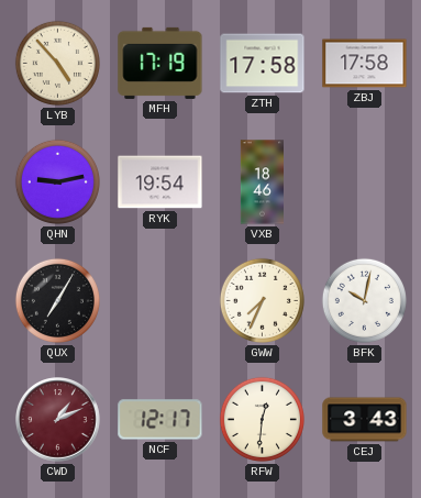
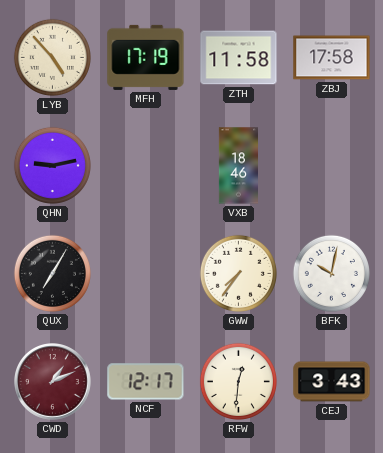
ZTH: 17:58 -> 11:58
RYK: 19:54 -> none
GWW: 7:34 -> 7:36
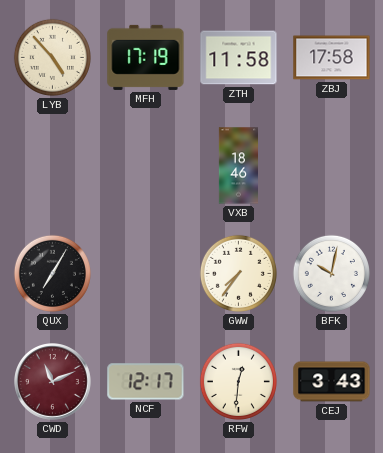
QHN: 9:13 -> none
CWD: 1:11 -> 11:11
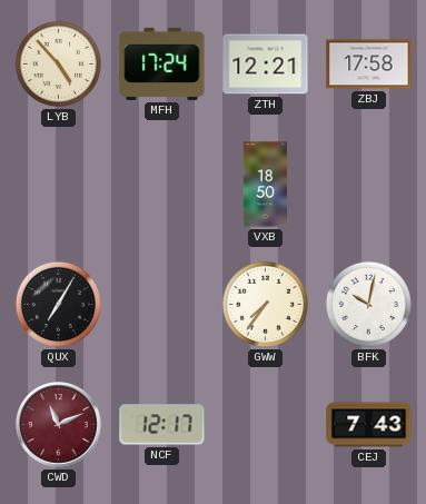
MFH: 17:19 -> 17:24
ZTH: 11:58 -> 12:21
VXB: 18:46 -> 18:50
RFW: 12:31 -> none
CEJ: 3:43 -> 7:43
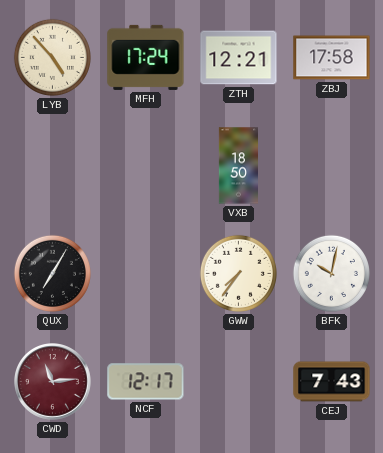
CWD: 11:11 -> 11:14
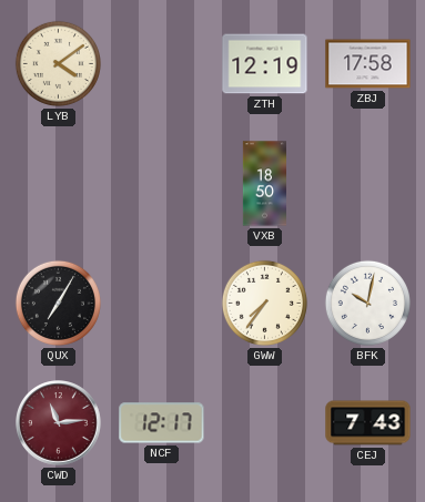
LYB: 4:53 -> 4:09
MFH: 17:24 -> none
ZTH: 12:21 -> 12:19
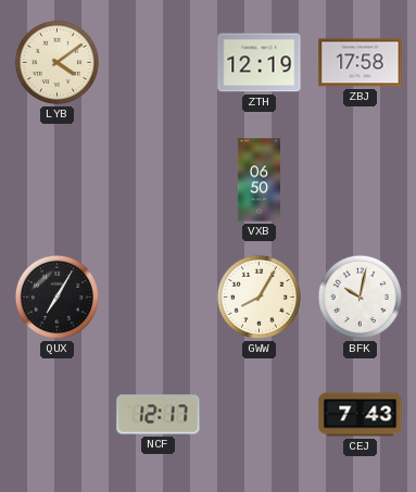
VXB: 18:50 -> 06:50
GWW: 7:36 -> 8:05
CWD: 11:14 -> none
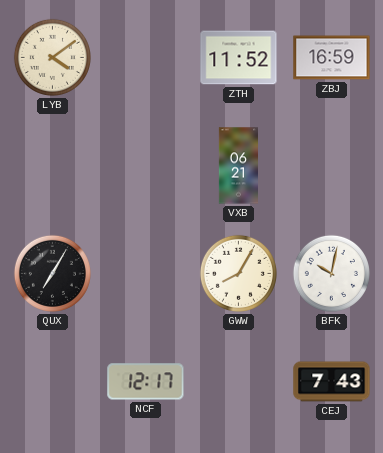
ZTH: 12:19 -> 11:52
ZBJ: 17:58 -> 16:59
VXB: 06:50 -> 06:21
